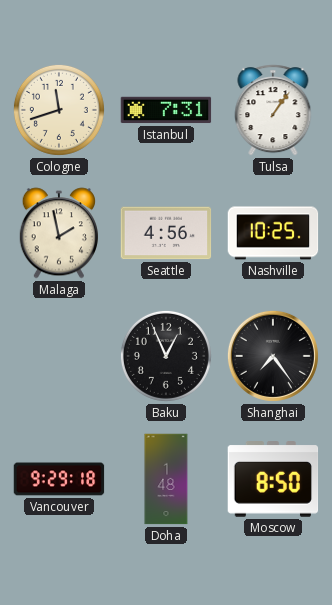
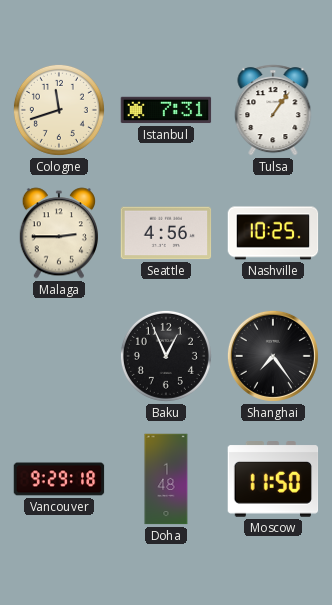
Malaga: 1:58 -> 2:45
Moscow: 8:50 -> 11:50
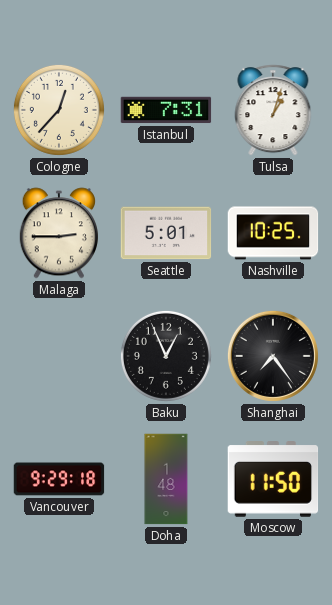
Cologne: 11:42 -> 12:37
Tulsa: 1:06 -> 1:03
Seattle: 4:56 -> 5:01
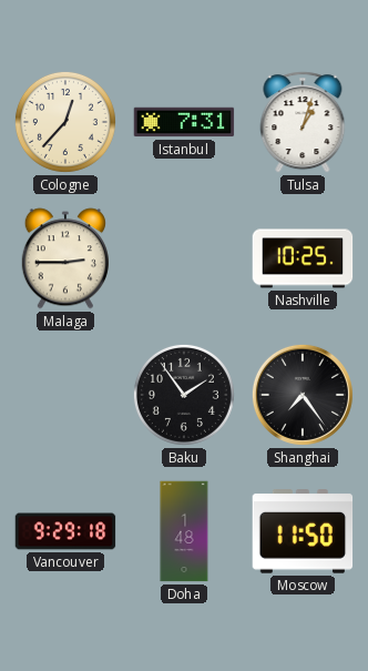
Seattle: 5:01 -> none
Baku: 12:56 -> 1:54
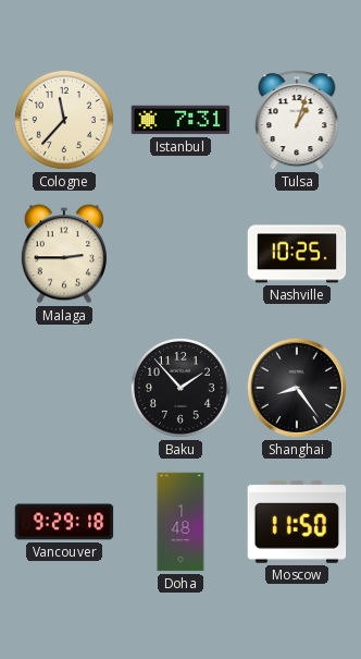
Cologne: 12:37 -> 11:37
Baku: 1:54 -> 1:53
Shanghai: 7:24 -> 8:24
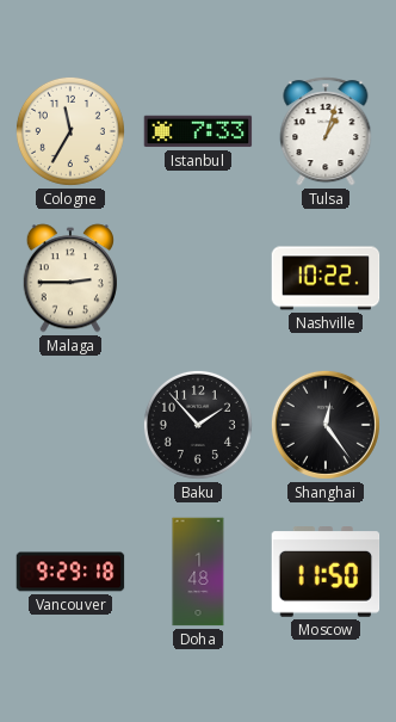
Cologne: 11:37 -> 11:35
Istanbul: 7:31 -> 7:33
Nashville: 10:25 -> 10:22
Shanghai: 8:24 -> 12:24
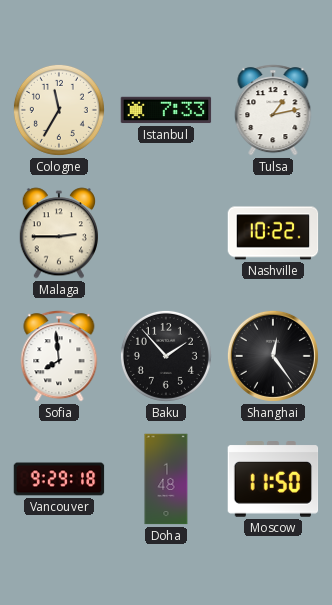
Tulsa: 1:03 -> 1:13
Sofia: none -> 7:59
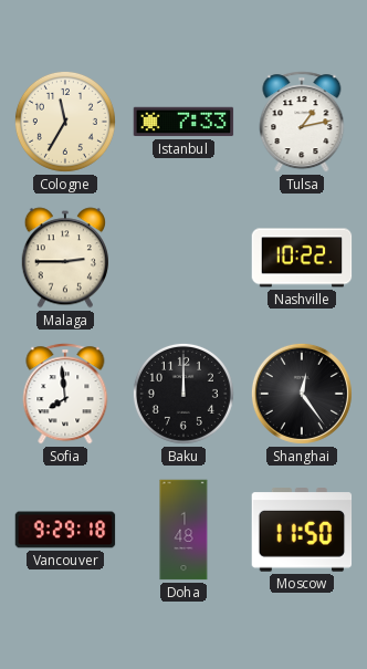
Baku: 1:53 -> 12:00
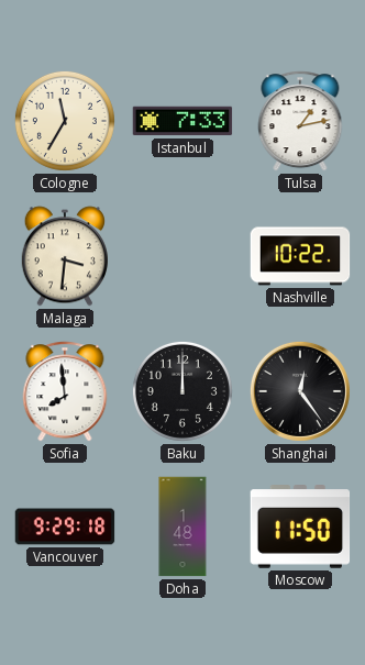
Malaga: 2:45 -> 3:31
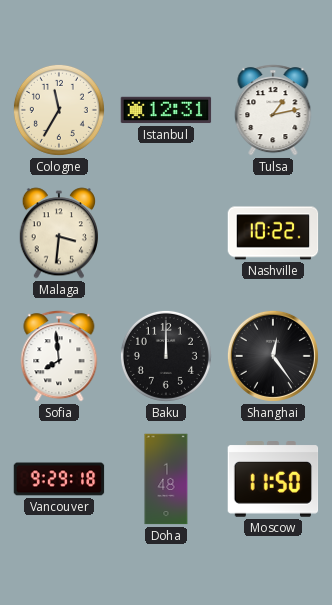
Istanbul: 7:33 -> 12:31
